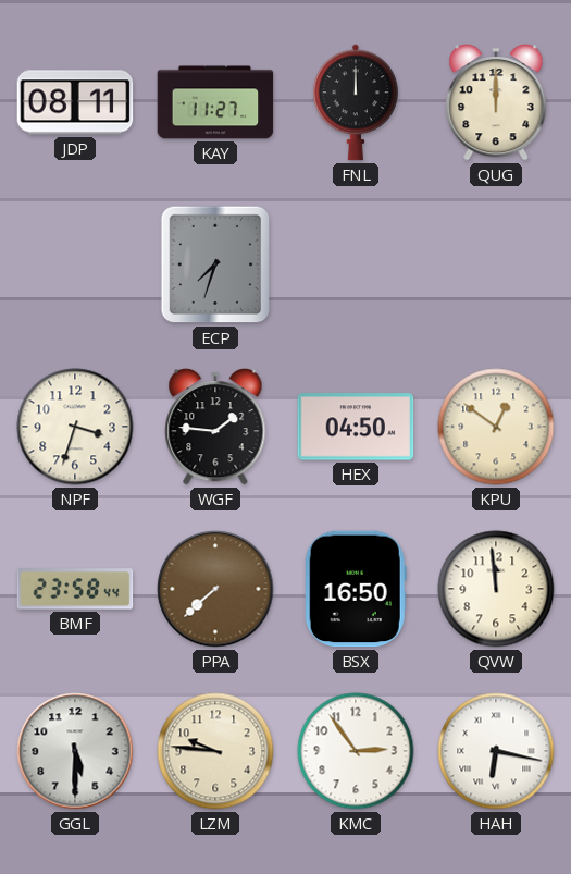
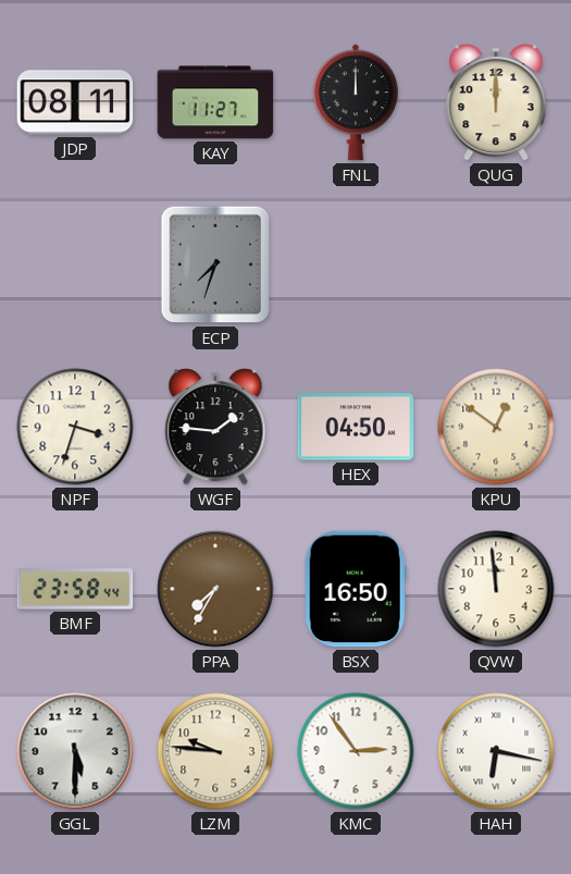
PPA: 7:38 -> 7:35
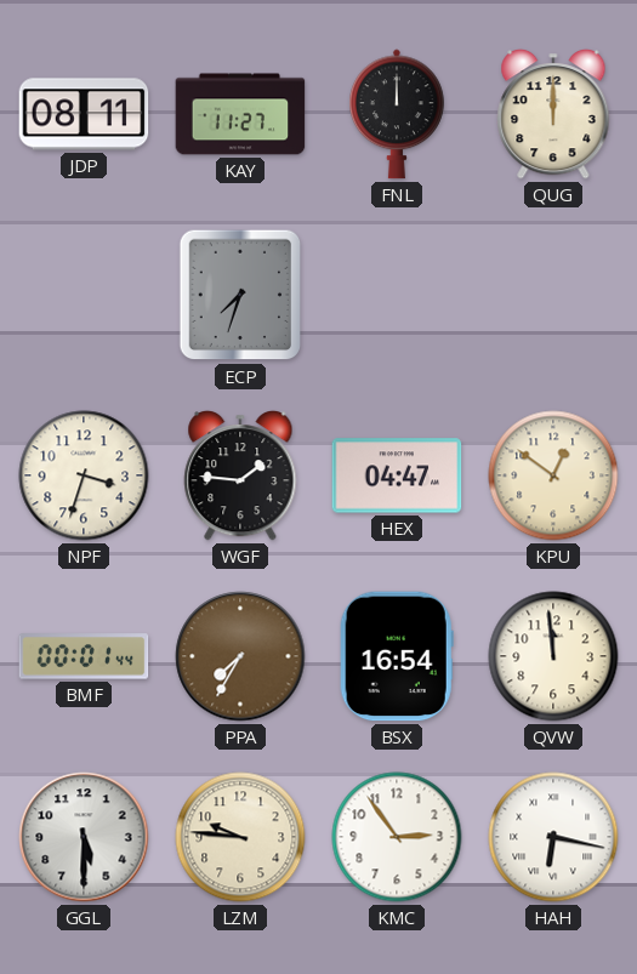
HEX: 04:50 -> 04:47
BMF: 23:58 -> 00:01
BSX: 16:50 -> 16:54
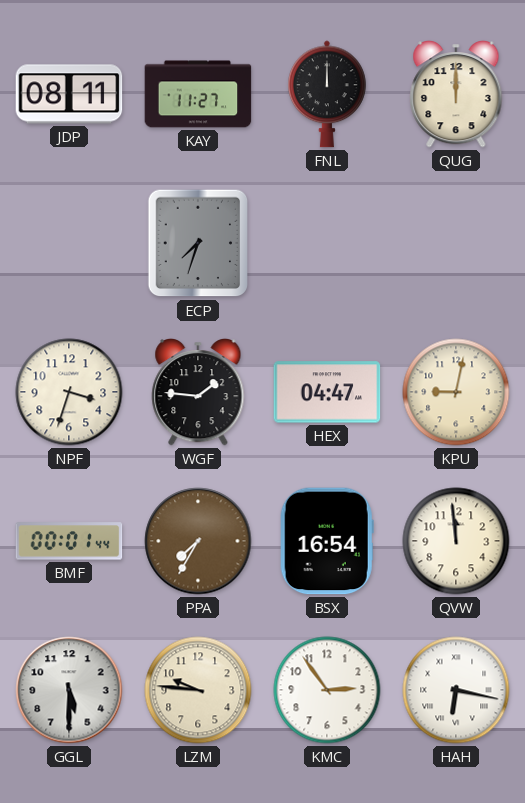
KPU: 12:51 -> 9:02
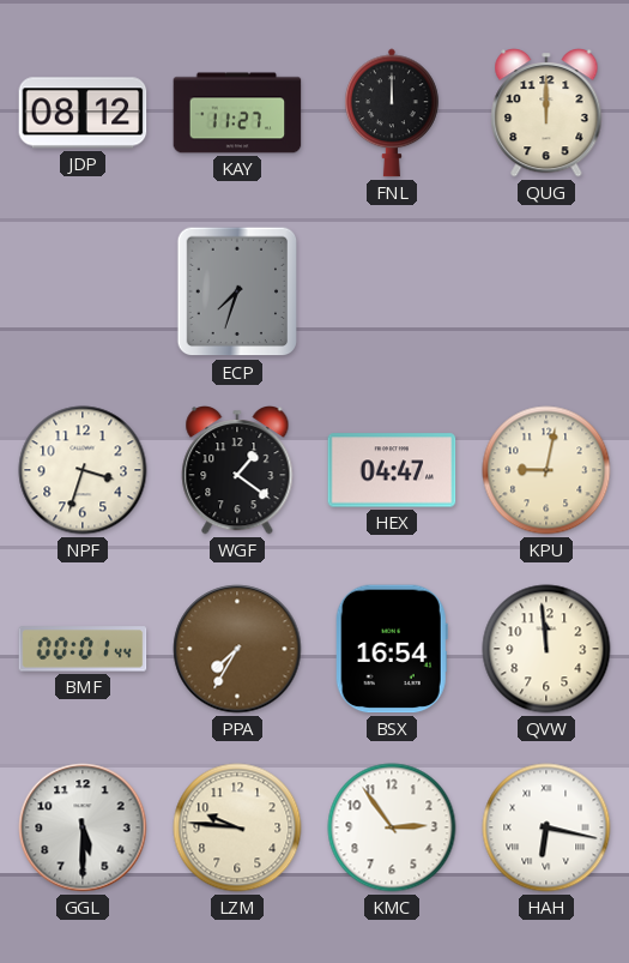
JDP: 08:11 -> 08:12
WGF: 1:46 -> 1:21
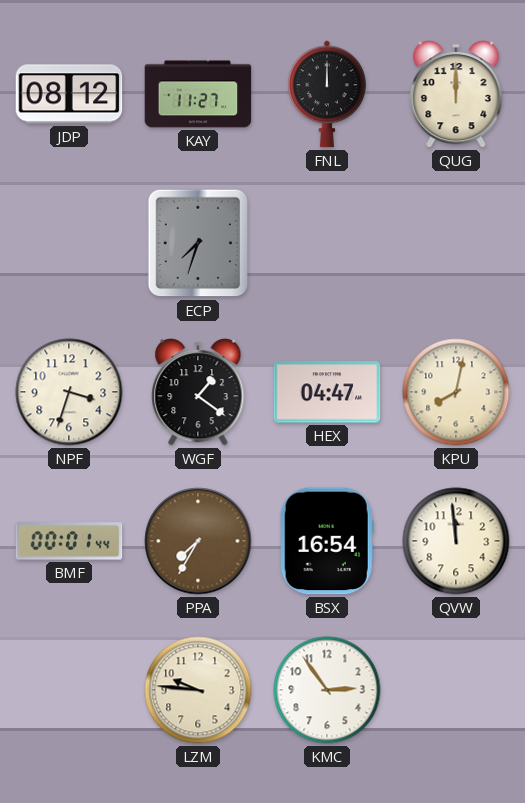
KPU: 9:02 -> 8:02
GGL: 5:30 -> none
HAH: 6:17 -> none
